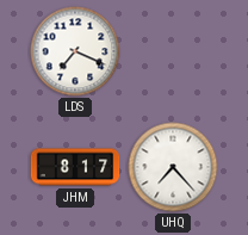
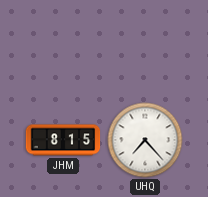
LDS: 7:19 -> none
JHM: 8:17 -> 8:15
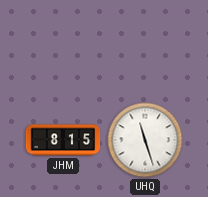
UHQ: 7:23 -> 11:27
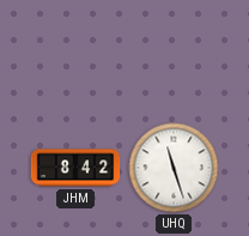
JHM: 8:15 -> 8:42
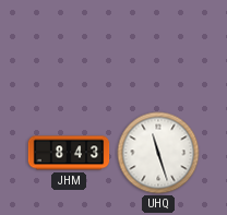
JHM: 8:42 -> 8:43
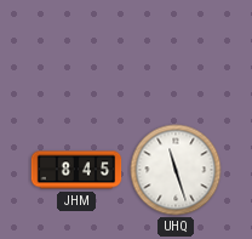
JHM: 8:43 -> 8:45
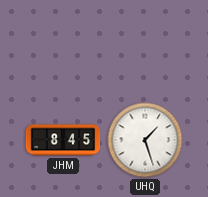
UHQ: 11:27 -> 1:27
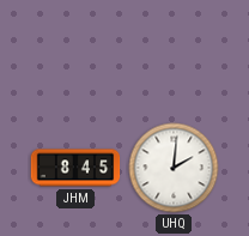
UHQ: 1:27 -> 2:01
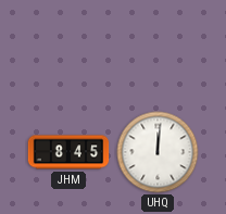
UHQ: 2:01 -> 12:01
